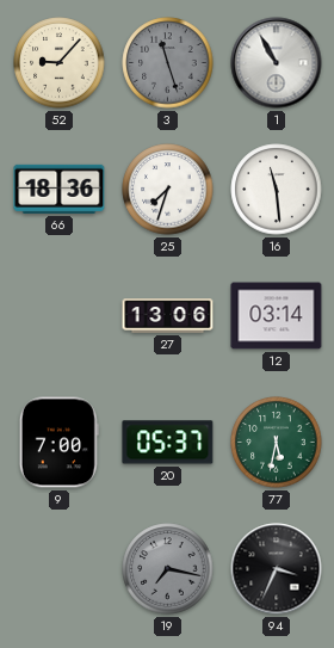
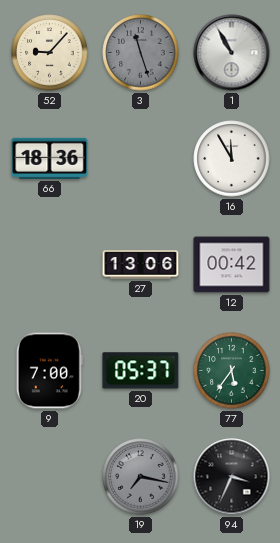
25: 7:33 -> none
16: 11:29 -> 11:55
12: 03:14 -> 00:42
77: 5:32 -> 5:36
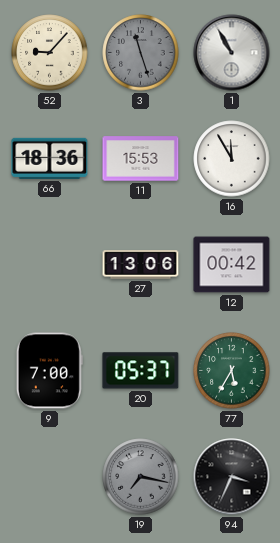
11: none -> 15:53
77: 5:36 -> 5:35
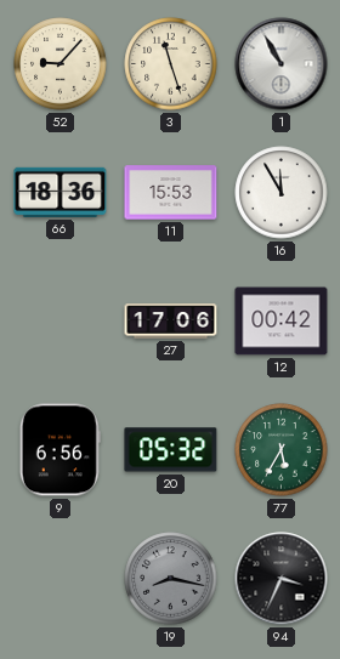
3 dial: grey -> cream
27: 13:06 -> 17:06
9: 7:00 -> 6:56
20: 05:37 -> 05:32
19: 7:17 -> 8:17
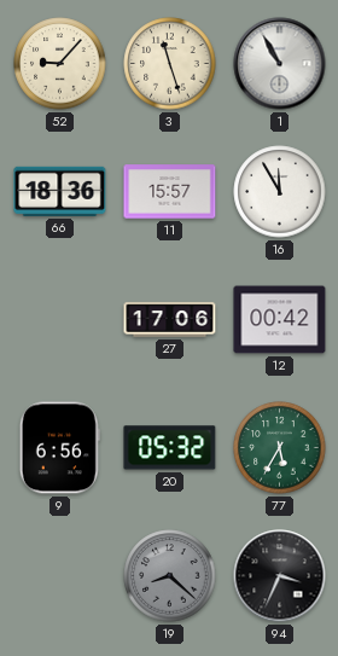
11: 15:53 -> 15:57
19: 8:17 -> 8:22
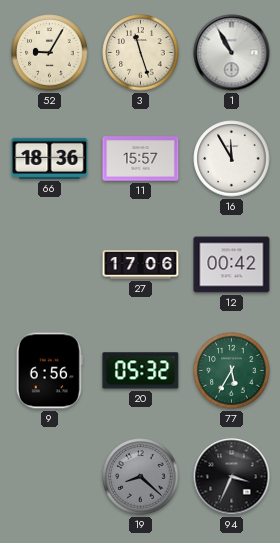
52: 9:07 -> 9:05
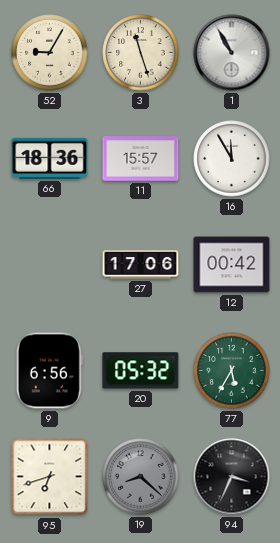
95: none -> 6:42
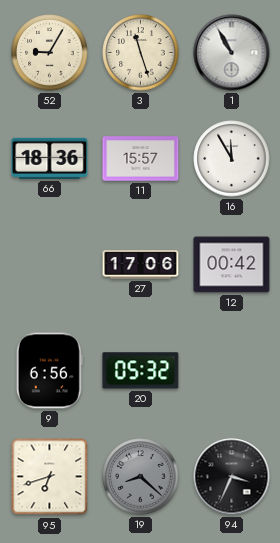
77: 5:35 -> none
